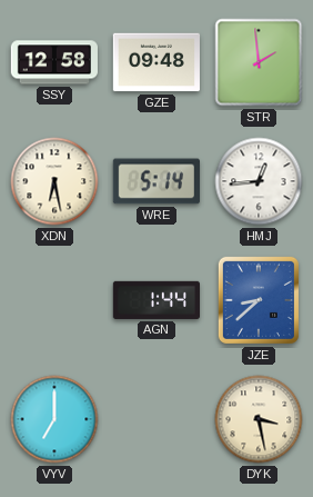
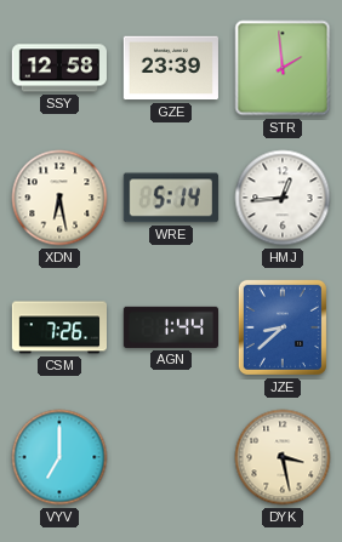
GZE: 09:48 -> 23:39
CSM: none -> 7:26
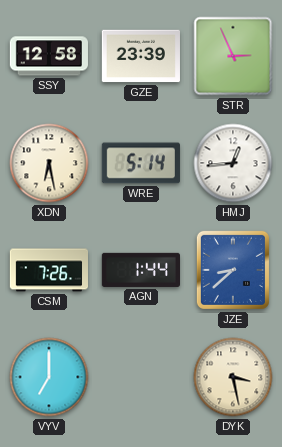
STR: 1:59 -> 2:56
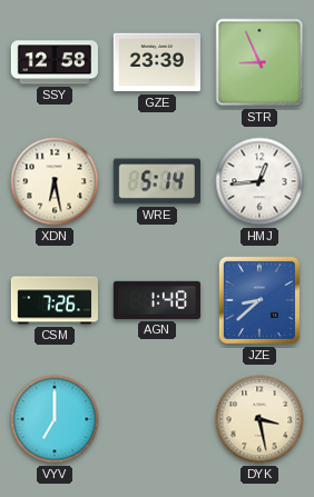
STR: 2:56 -> 8:56
AGN: 1:44 -> 1:48
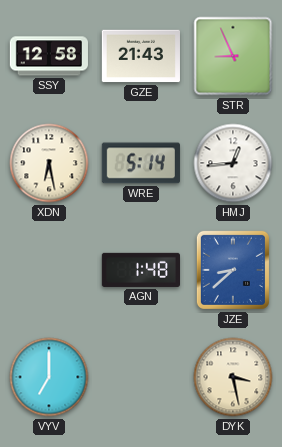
GZE: 23:39 -> 21:43
CSM: 7:26 -> none
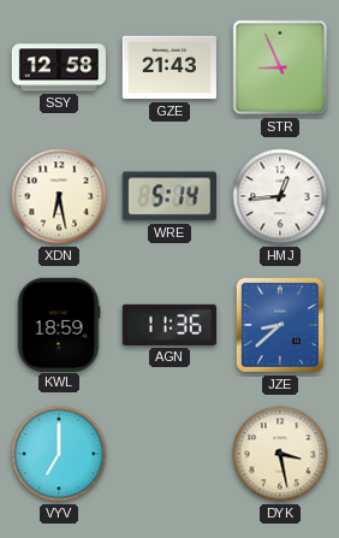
KWL: none -> 18:59
AGN: 1:48 -> 11:36
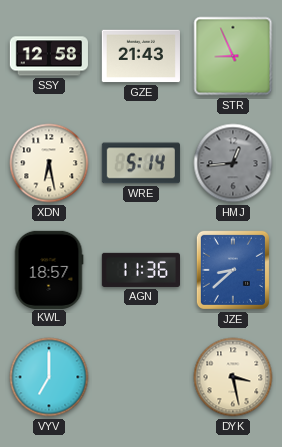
HMJ dial: white -> grey
KWL: 18:59 -> 18:57
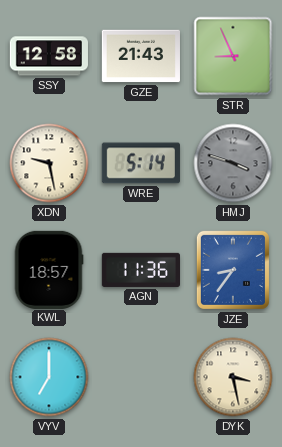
XDN: 6:28 -> 9:28
HMJ: 12:44 -> 3:48
JZE: 8:38 -> 8:36
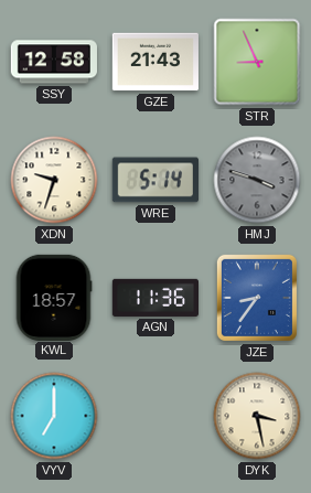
XDN: 9:28 -> 9:33
